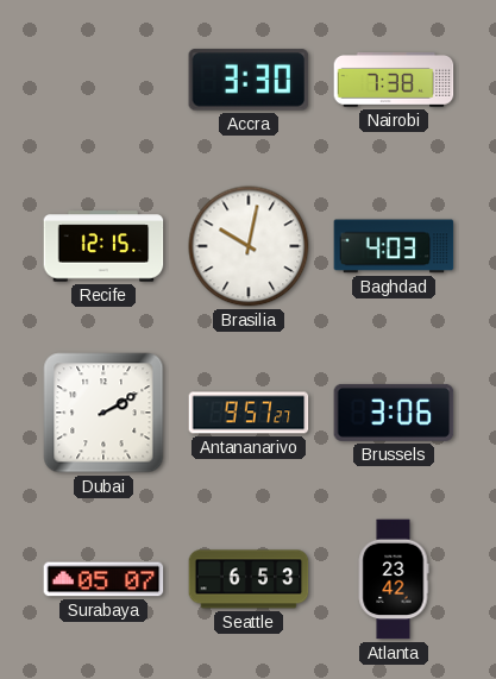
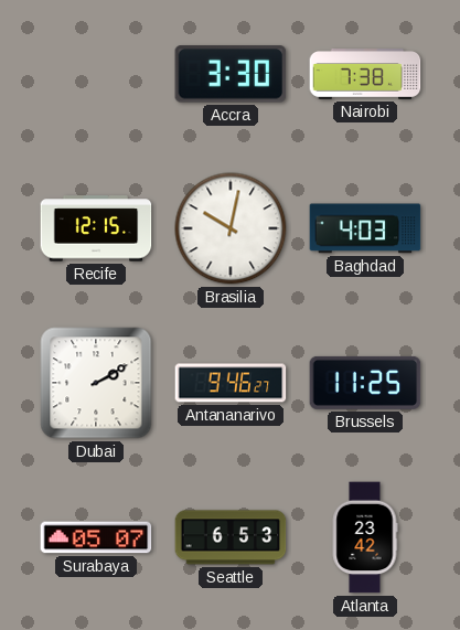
Antananarivo: 9:57 -> 9:46
Brussels: 3:06 -> 11:25
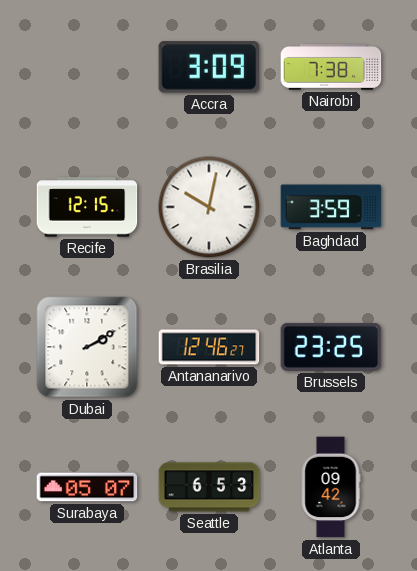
Accra: 3:30 -> 3:09
Baghdad: 4:03 -> 3:59
Antananarivo: 9:46 -> 12:46
Brussels: 11:25 -> 23:25
Atlanta: 23:42 -> 09:42
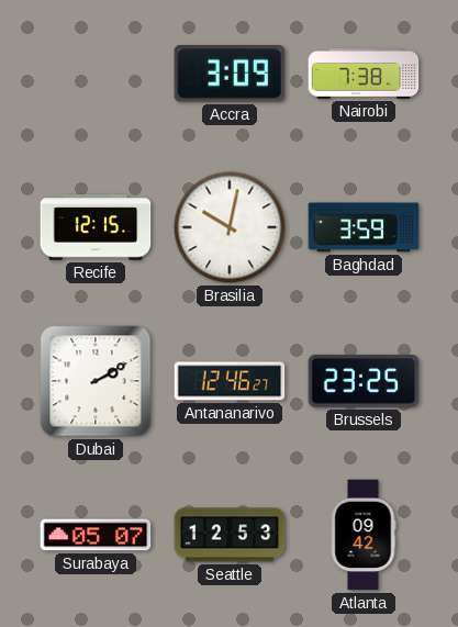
Seattle: 6:53 -> 12:53
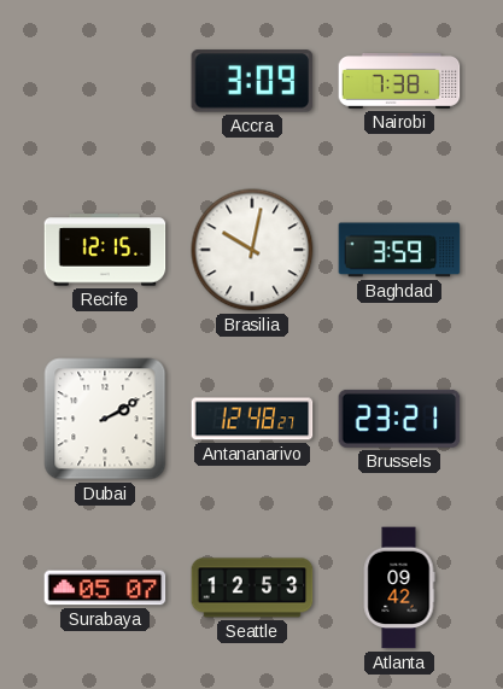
Antananarivo: 12:46 -> 12:48
Brussels: 23:25 -> 23:21
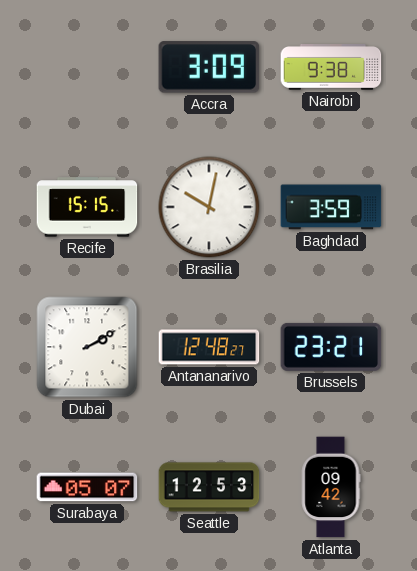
Nairobi: 7:38 -> 9:38
Recife: 12:15 -> 15:15
